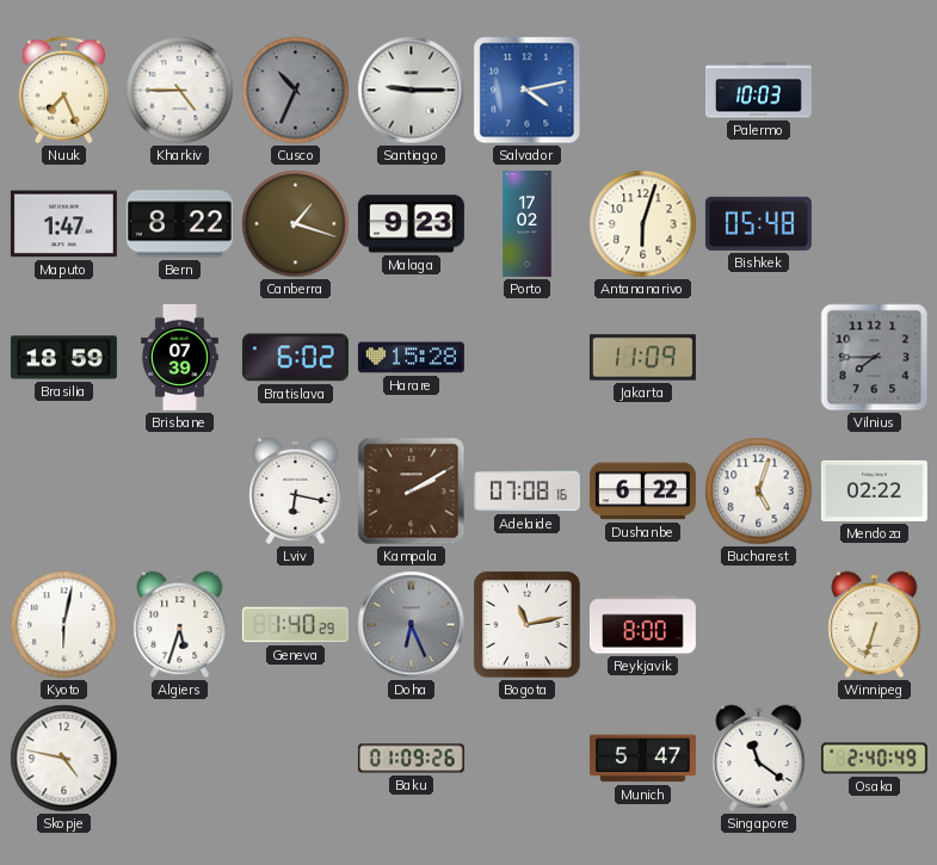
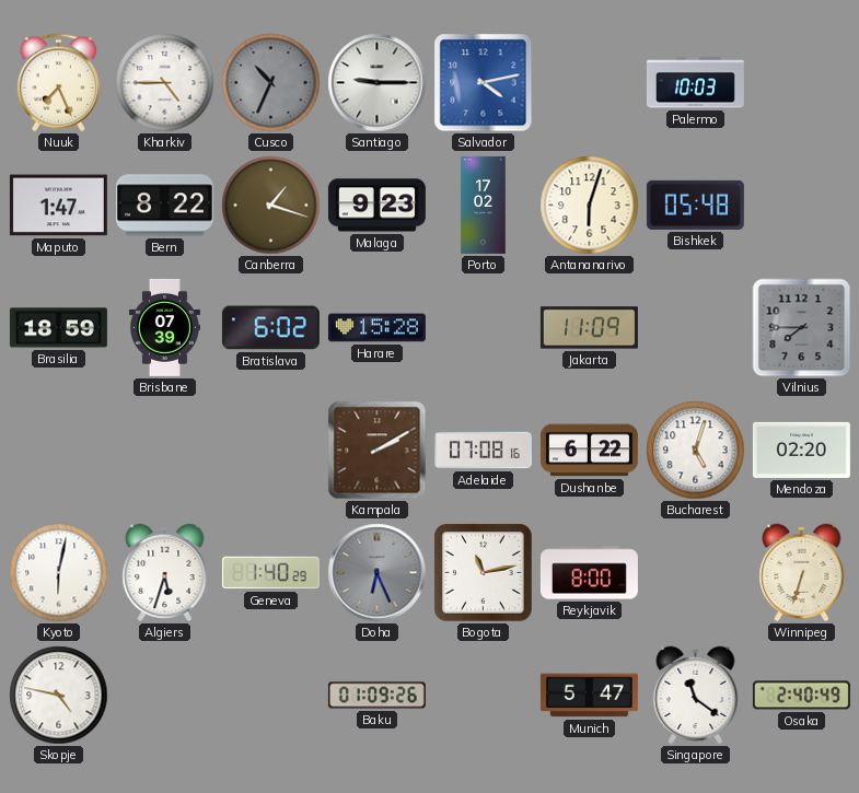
Lviv: 6:17 -> none
Mendoza: 02:22 -> 02:20
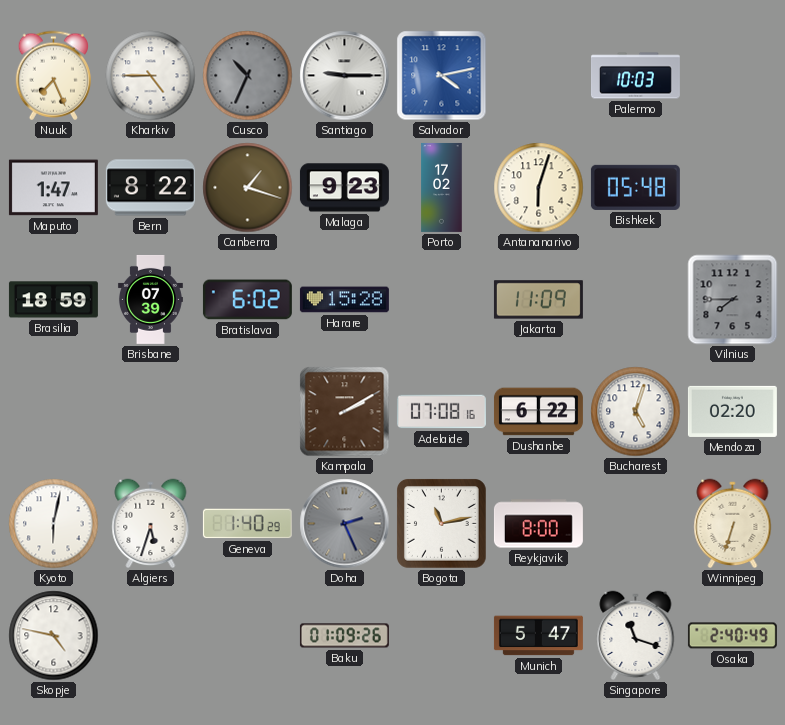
Doha: 6:26 -> 2:26
Singapore: 11:21 -> 11:18
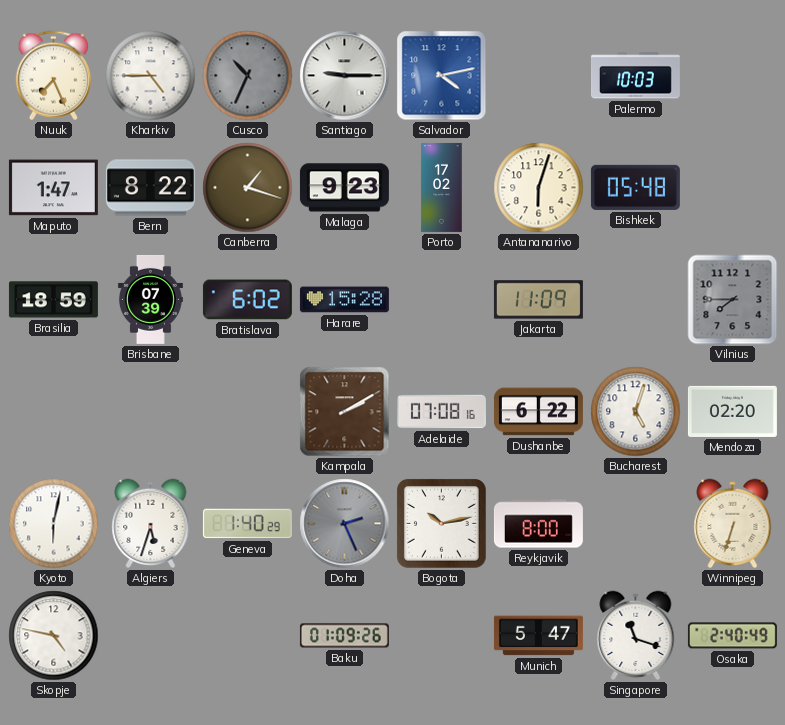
Bogota: 11:13 -> 10:13
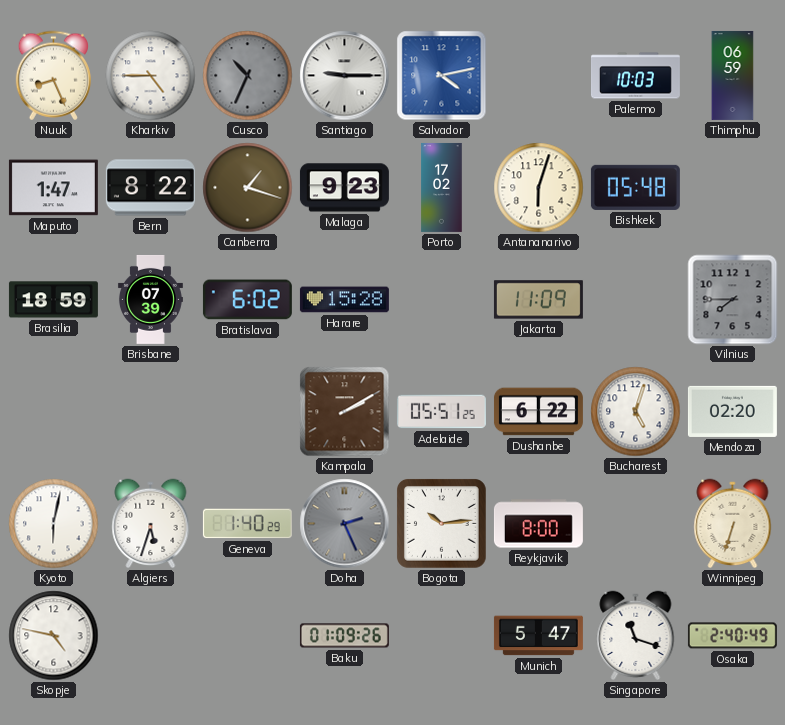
Nuuk: 7:26 -> 8:26
Thimphu: none -> 06:59
Adelaide: 07:08 -> 05:51
Bogota: 10:13 -> 10:14
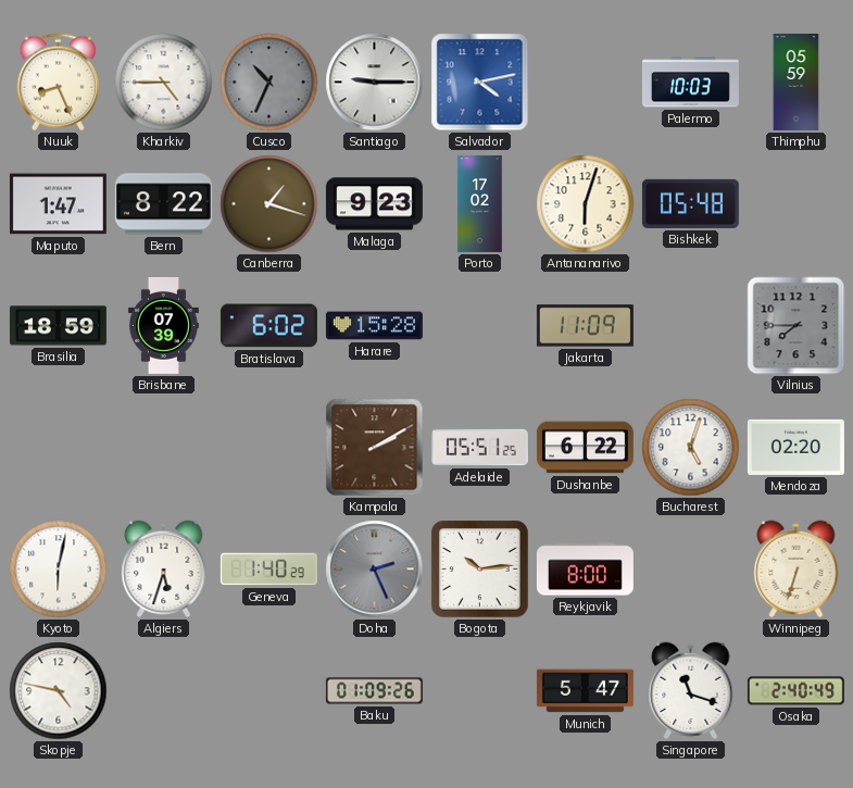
Thimphu: 06:59 -> 05:59
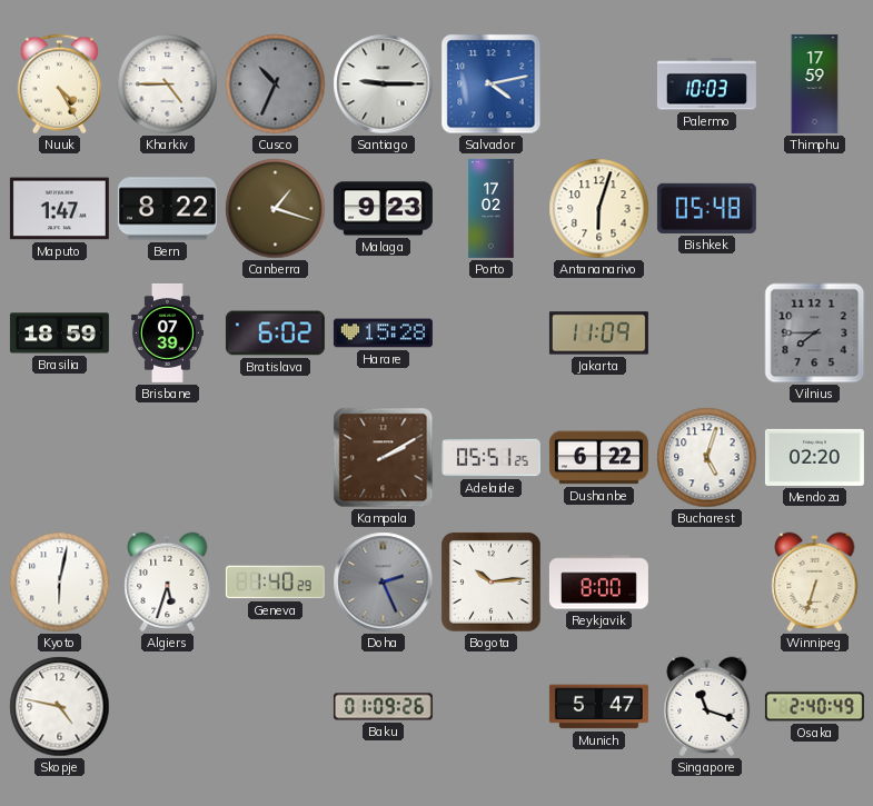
Nuuk: 8:26 -> 4:25
Thimphu: 05:59 -> 17:59
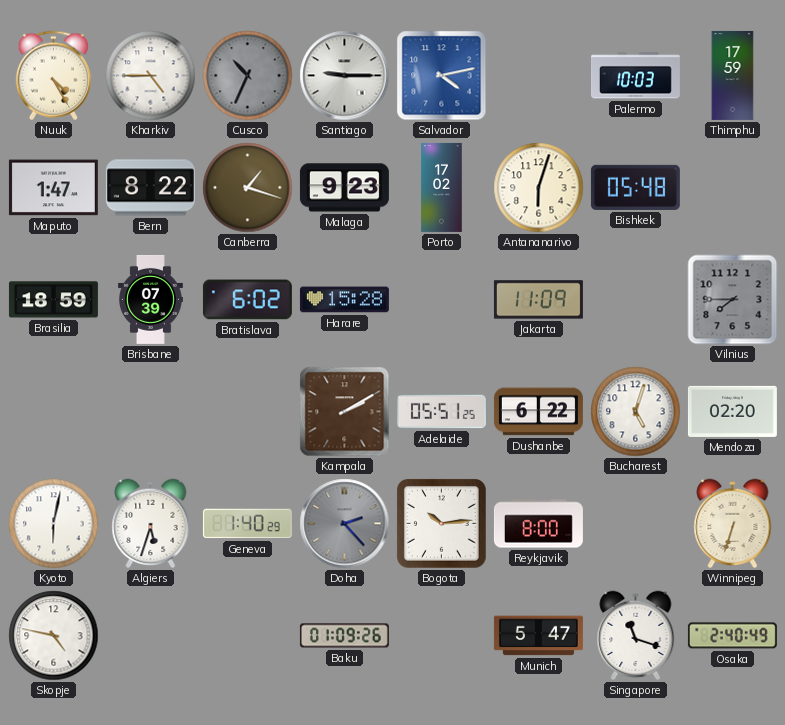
Doha: 2:26 -> 2:23
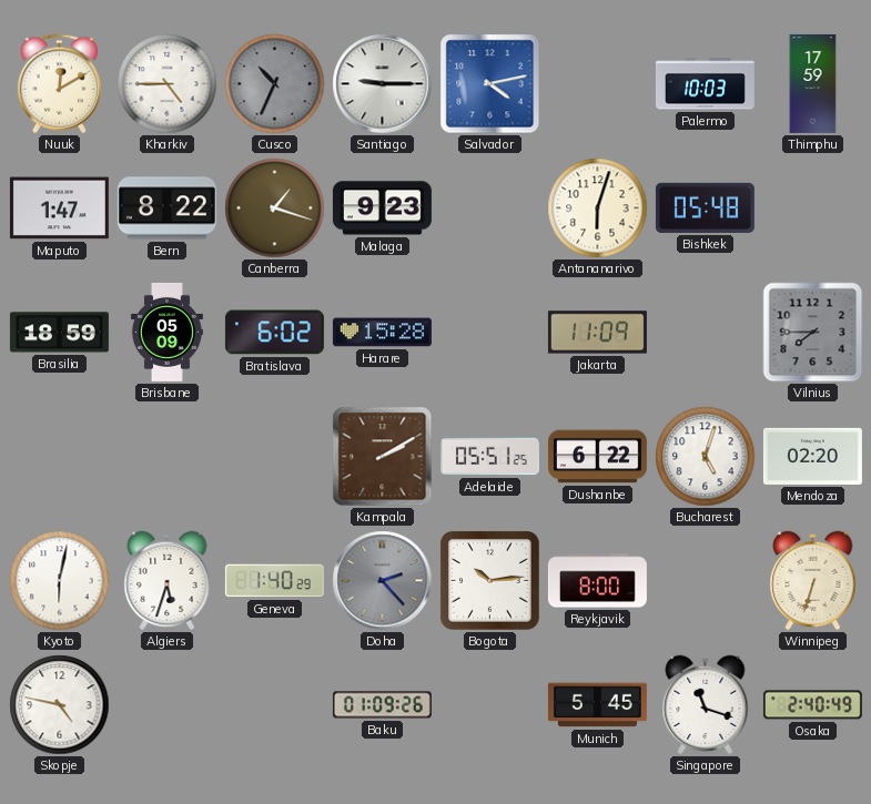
Nuuk: 4:25 -> 12:10
Porto: 17:02 -> none
Brisbane: 07:39 -> 05:09
Munich: 5:47 -> 5:45
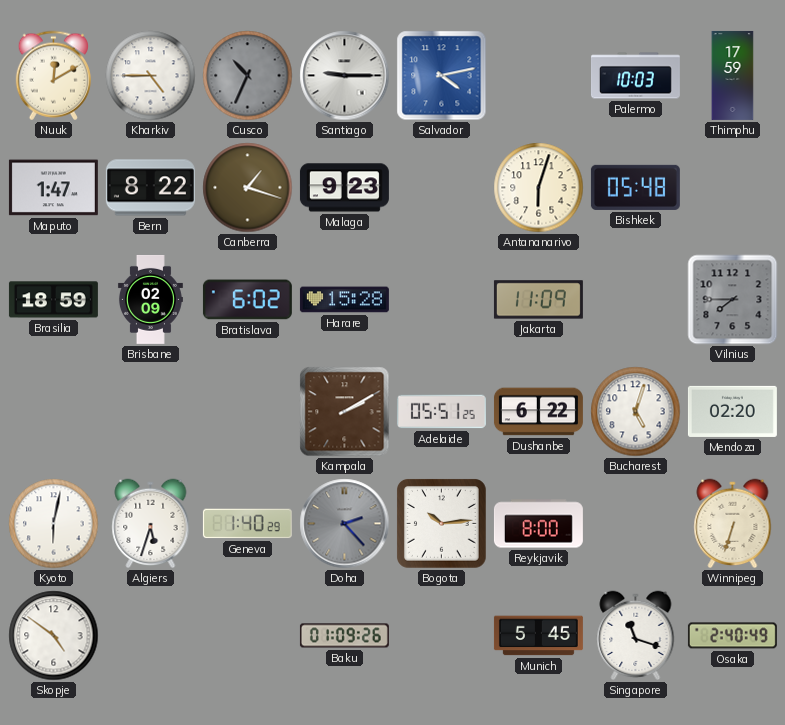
Brisbane: 05:09 -> 02:09
Skopje: 4:47 -> 4:51
